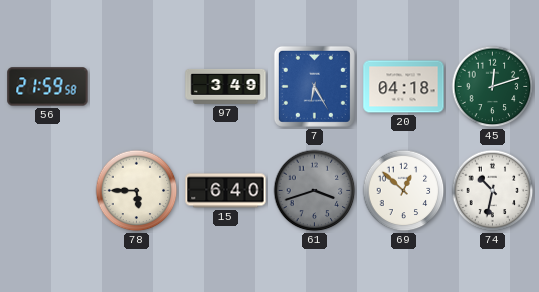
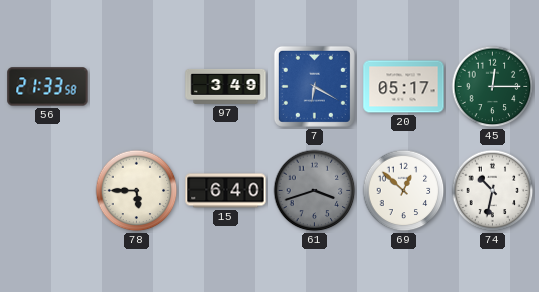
56: 21:59 -> 21:33
7: 6:25 -> 6:20
20: 04:18 -> 05:17
45: 12:12 -> 12:15
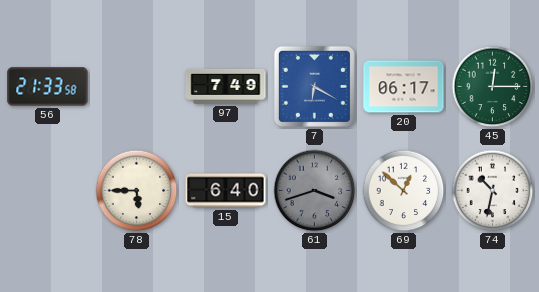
97: 3:49 -> 7:49
20: 05:17 -> 06:17
